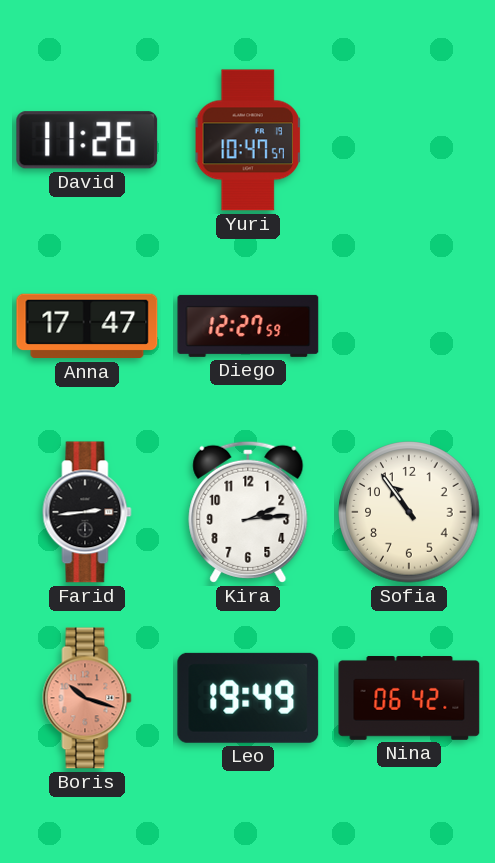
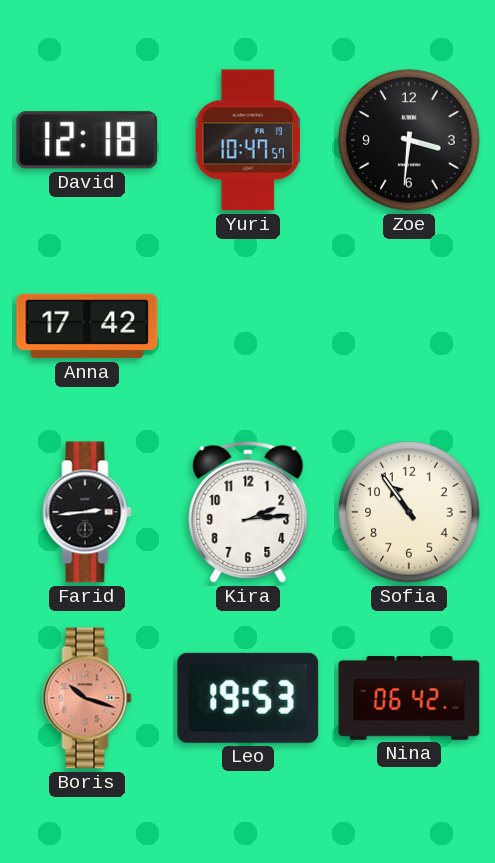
David: 11:26 -> 12:18
Zoe: none -> 3:31
Anna: 17:47 -> 17:42
Diego: 12:27 -> none
Leo: 19:49 -> 19:53
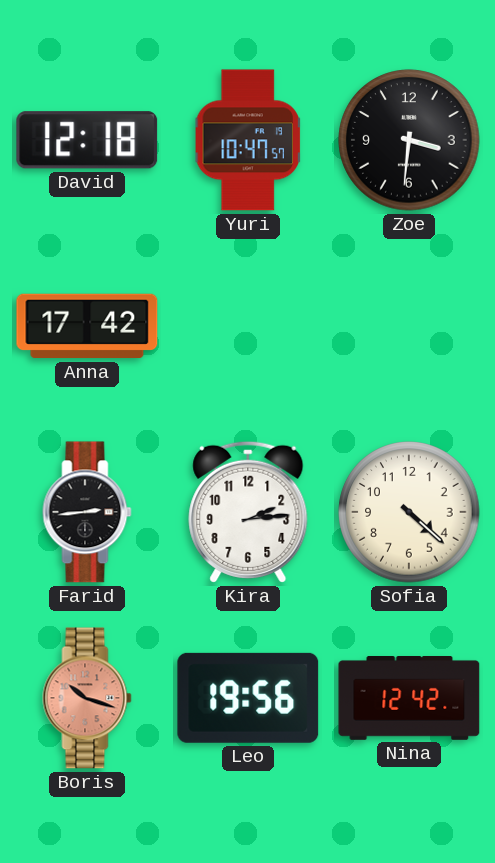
Sofia: 10:54 -> 4:22
Leo: 19:53 -> 19:56
Nina: 06:42 -> 12:42
